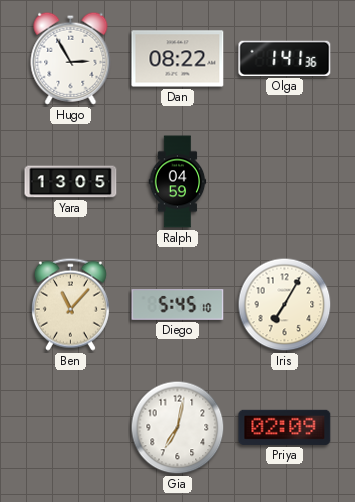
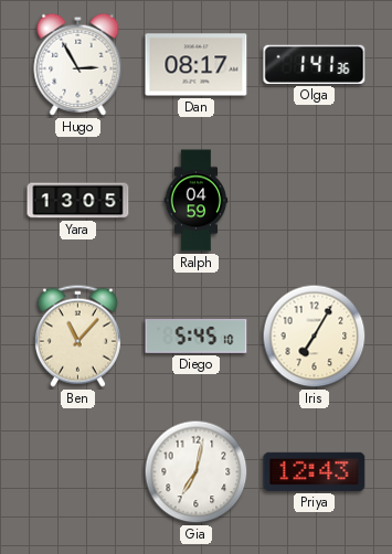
Dan: 08:22 -> 08:17
Priya: 02:09 -> 12:43
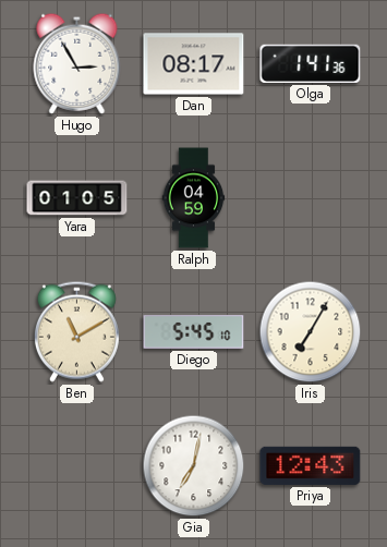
Yara: 13:05 -> 01:05
Ben: 11:07 -> 11:10
